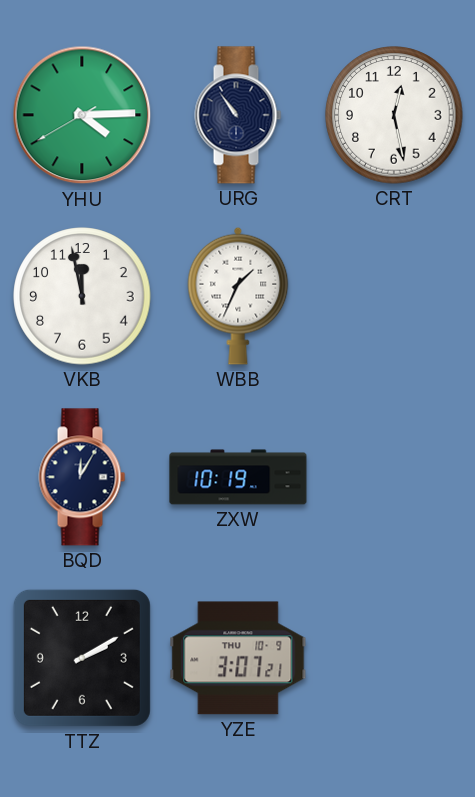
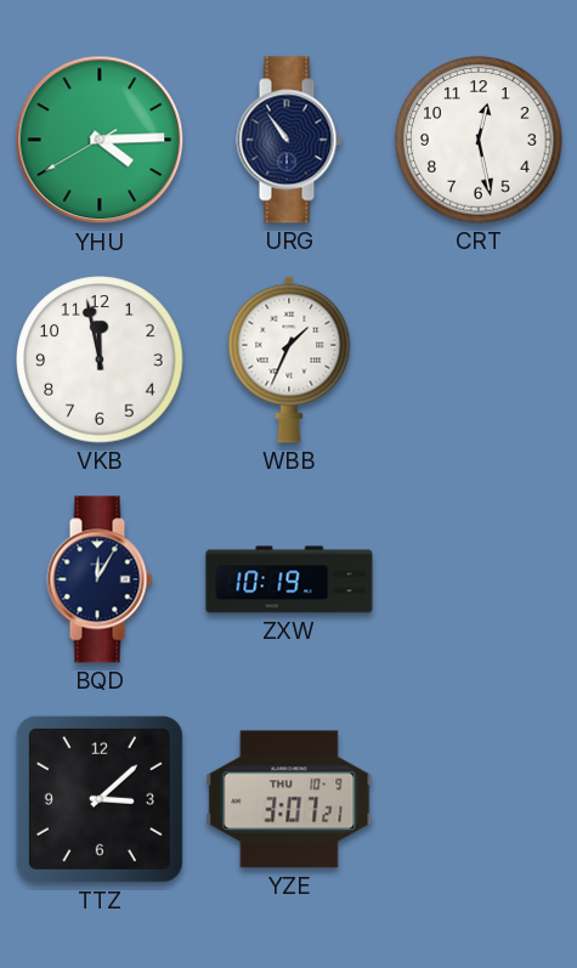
TTZ: 2:10 -> 3:08
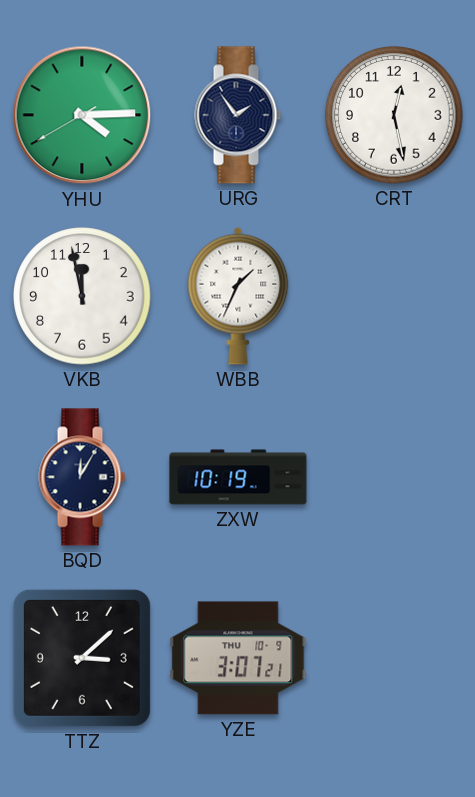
URG: 10:54 -> 1:54
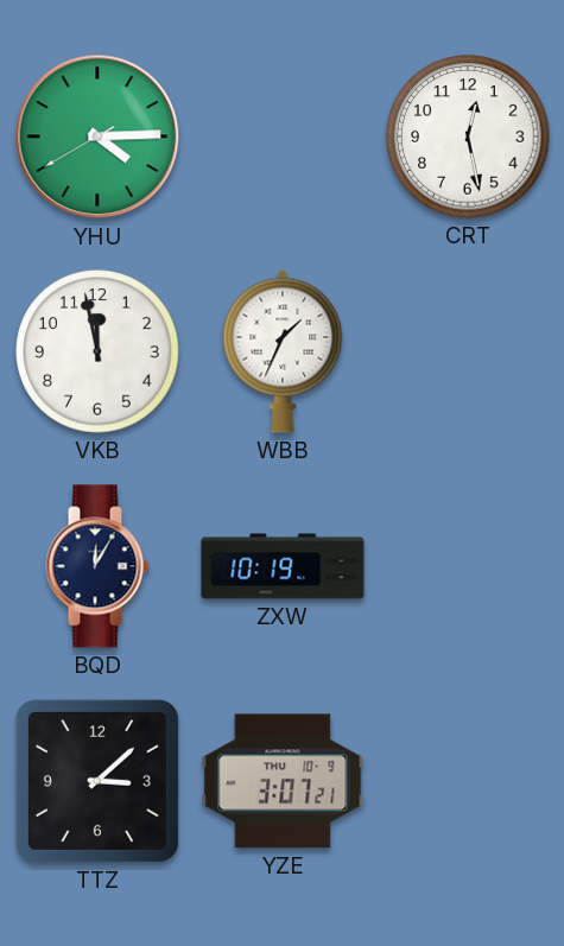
URG: 1:54 -> none
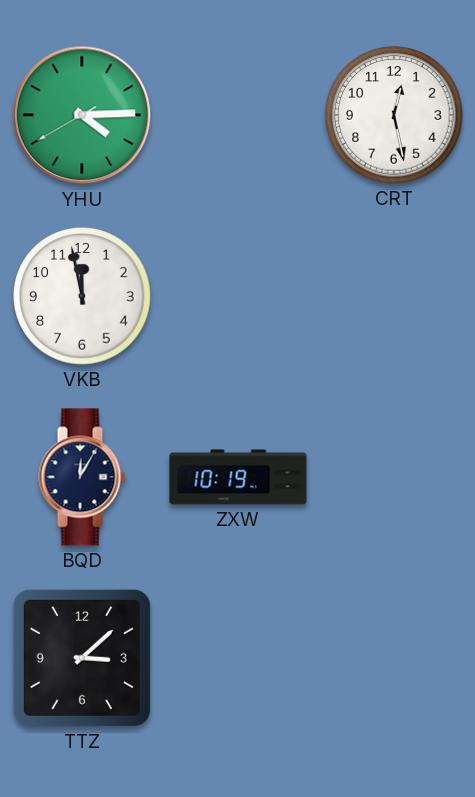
WBB: 1:34 -> none
YZE: 3:07 -> none
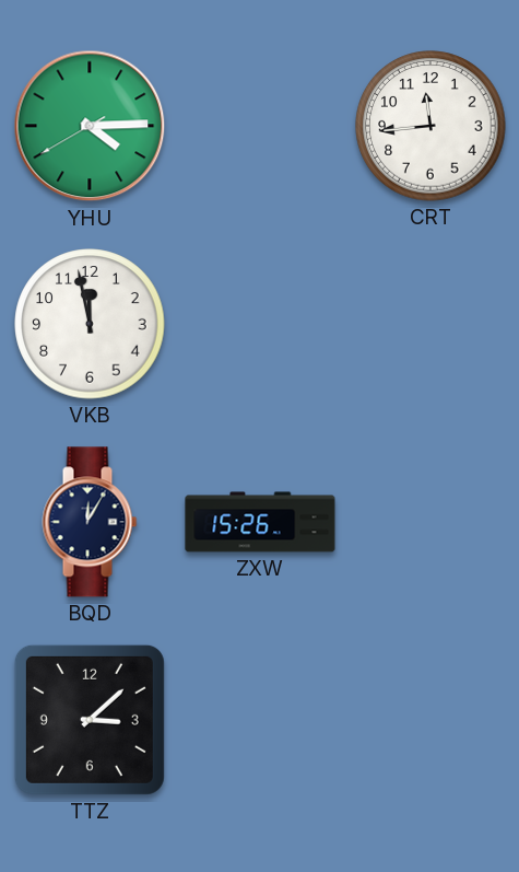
CRT: 12:28 -> 11:44
ZXW: 10:19 -> 15:26
